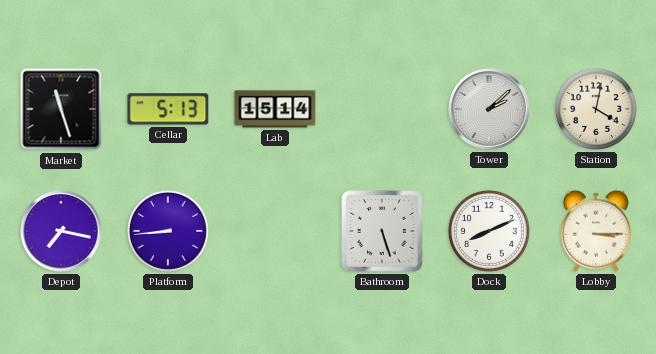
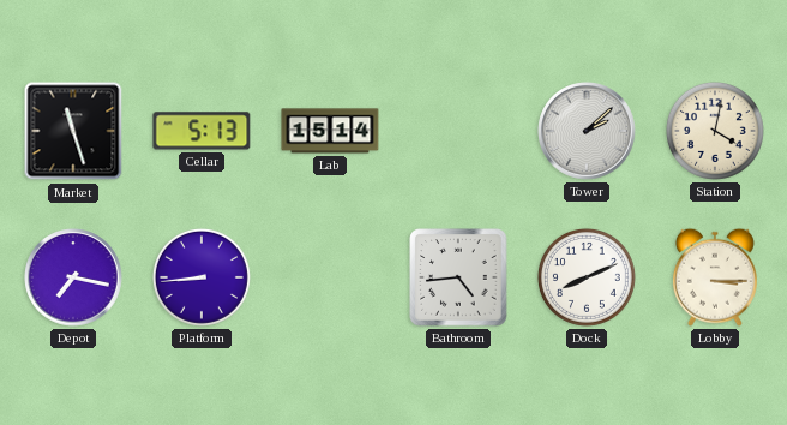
Bathroom: 5:27 -> 4:44
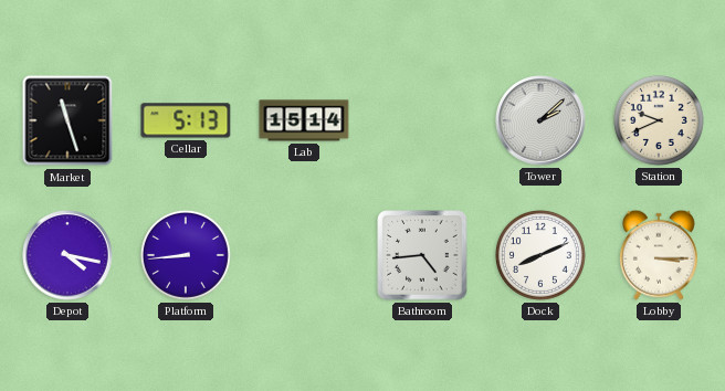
Station: 4:02 -> 9:41
Depot: 7:17 -> 4:17
